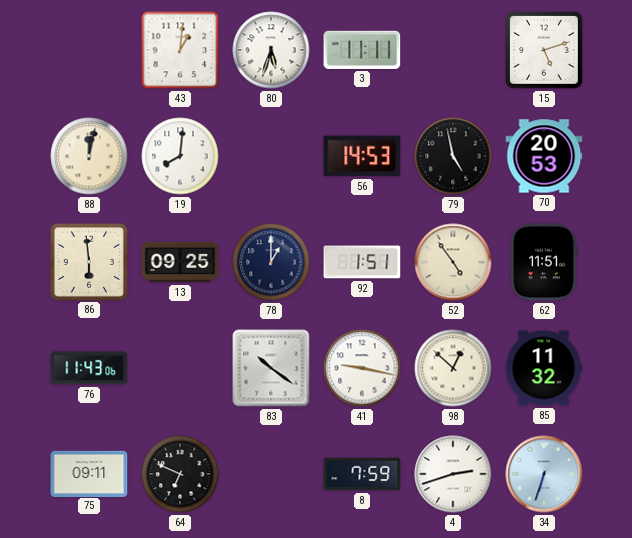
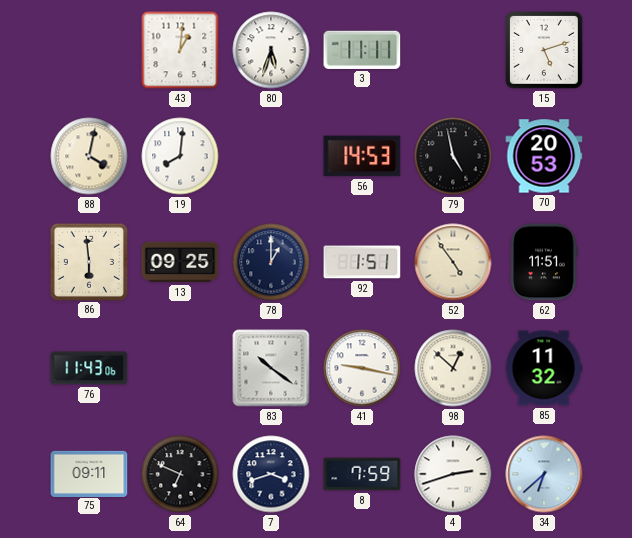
88: 12:02 -> 4:02
7: none -> 3:42
34: 6:33 -> 6:38
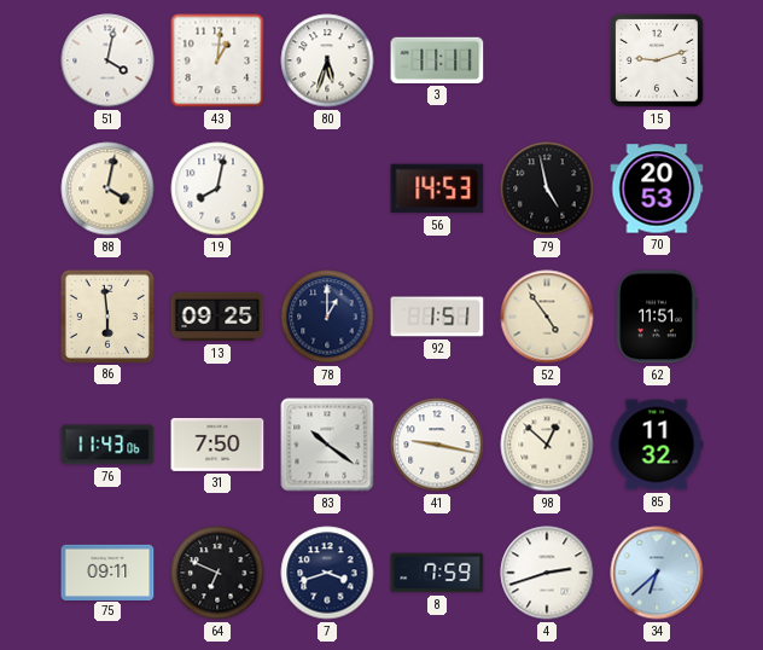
51: none -> 4:02
15: 5:12 -> 9:12
19: 8:01 -> 8:02
31: none -> 7:50
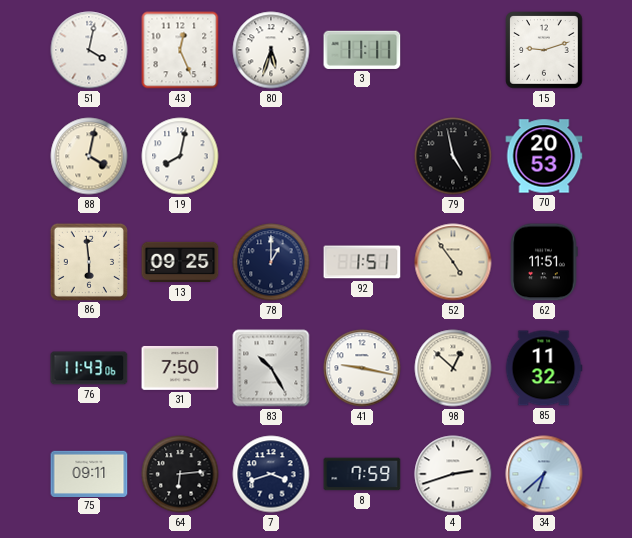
43: 1:01 -> 12:26
56: 14:53 -> none
83: 10:21 -> 10:25
64: 6:49 -> 6:14
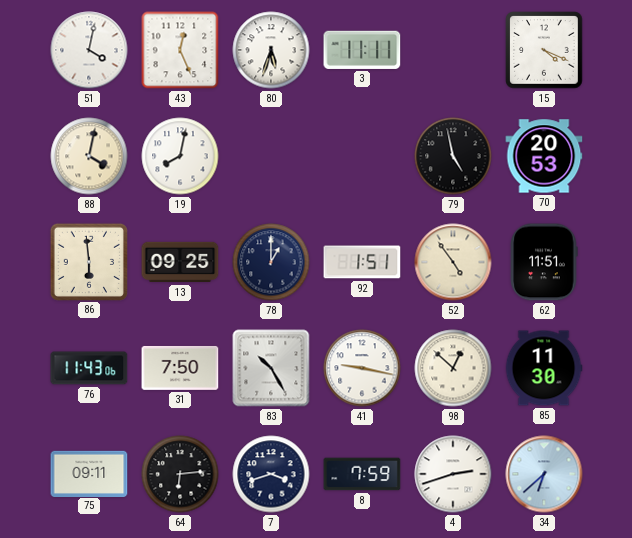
15: 9:12 -> 4:19
85: 11:32 -> 11:30
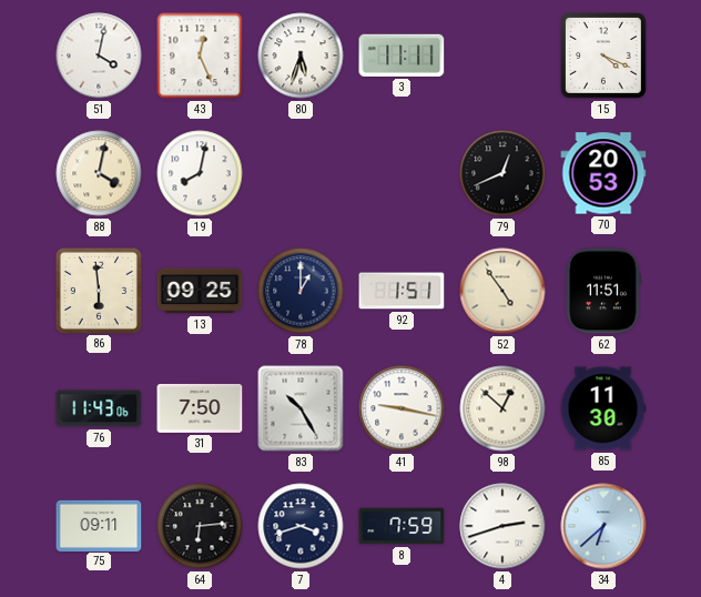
79: 4:58 -> 12:41
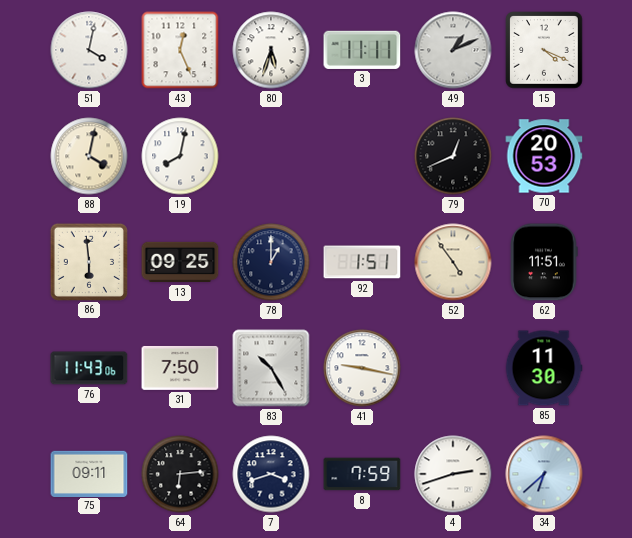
49: none -> 1:11
98: 12:52 -> none
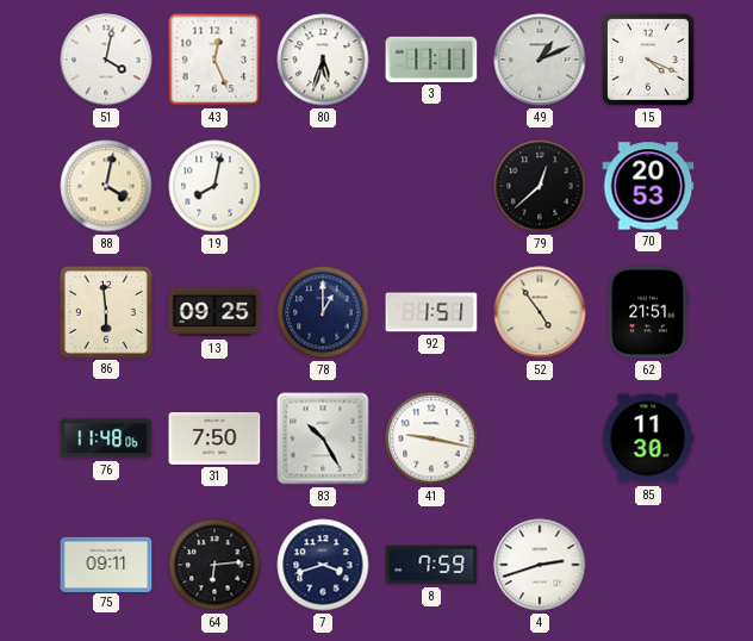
79: 12:41 -> 12:38
62: 11:51 -> 21:51
76: 11:43 -> 11:48
34: 6:38 -> none
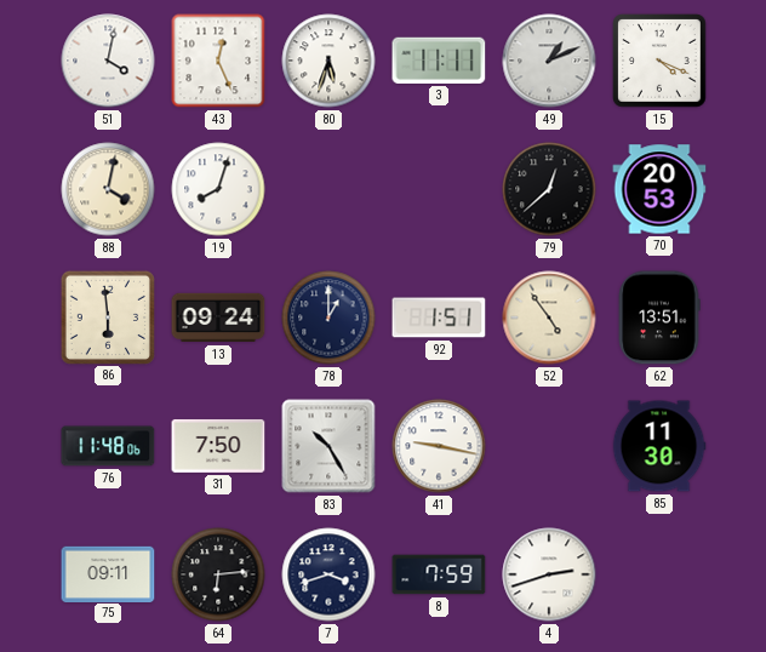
19: 8:02 -> 8:03
13: 09:25 -> 09:24
62: 21:51 -> 13:51
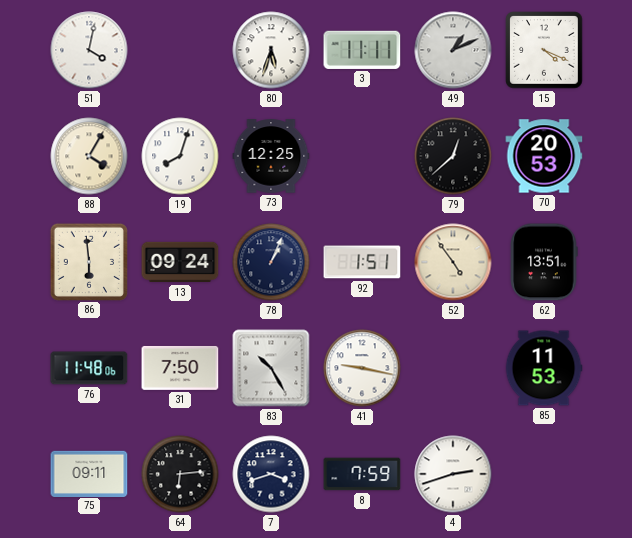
43: 12:26 -> none
88: 4:02 -> 4:05
73: none -> 12:25
78: 1:00 -> 1:04
85: 11:30 -> 11:53
